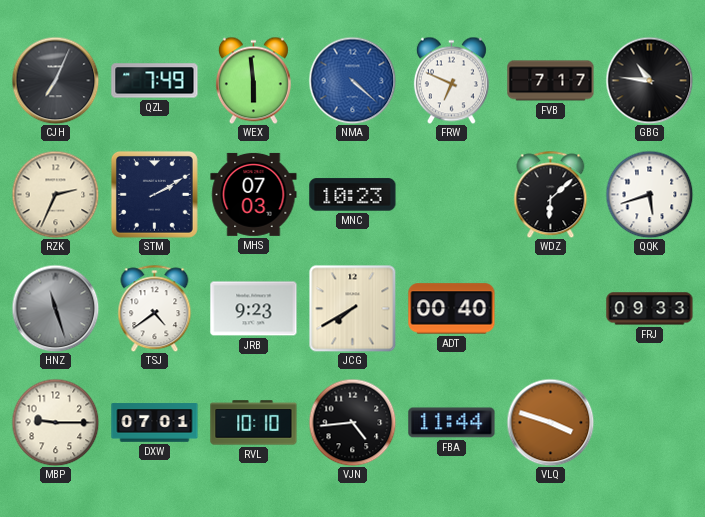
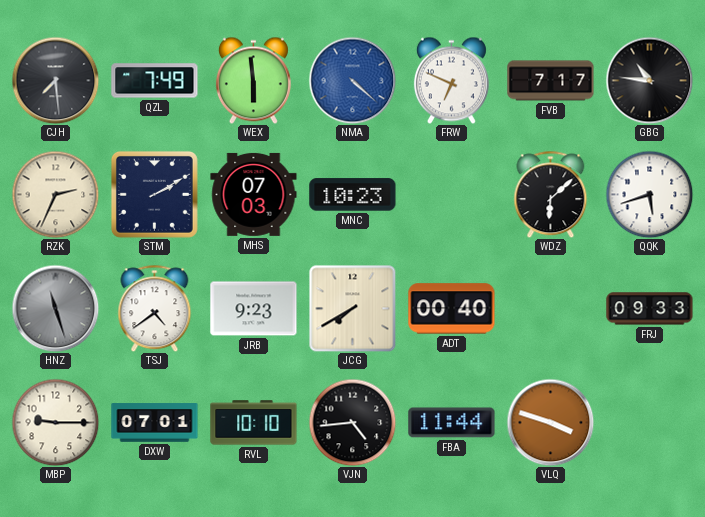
CJH: 7:04 -> 7:29
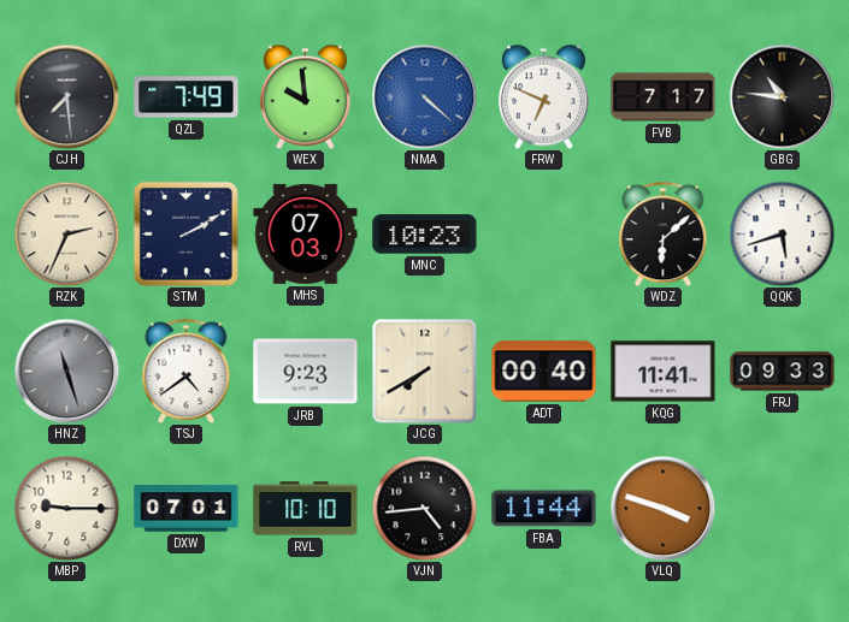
WEX: 5:59 -> 9:59
KQG: none -> 11:41
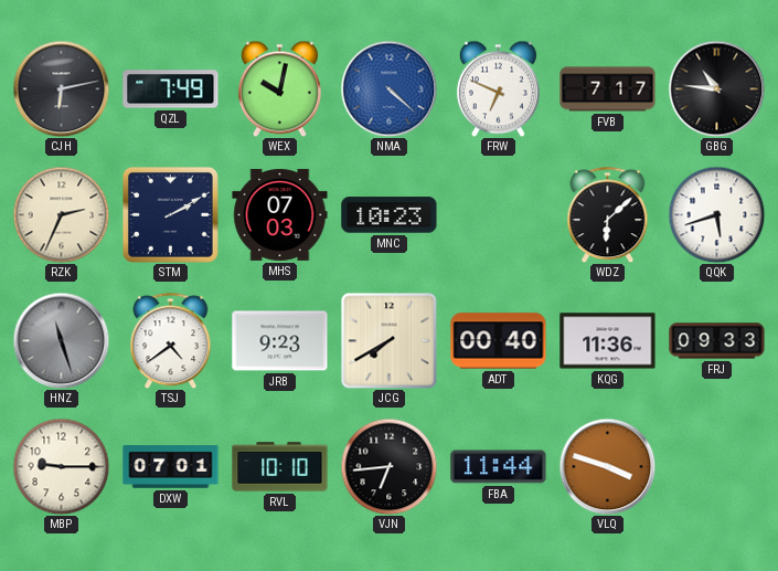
CJH: 7:29 -> 6:13
WEX: 9:59 -> 10:02
KQG: 11:41 -> 11:36
VJN: 4:44 -> 6:44
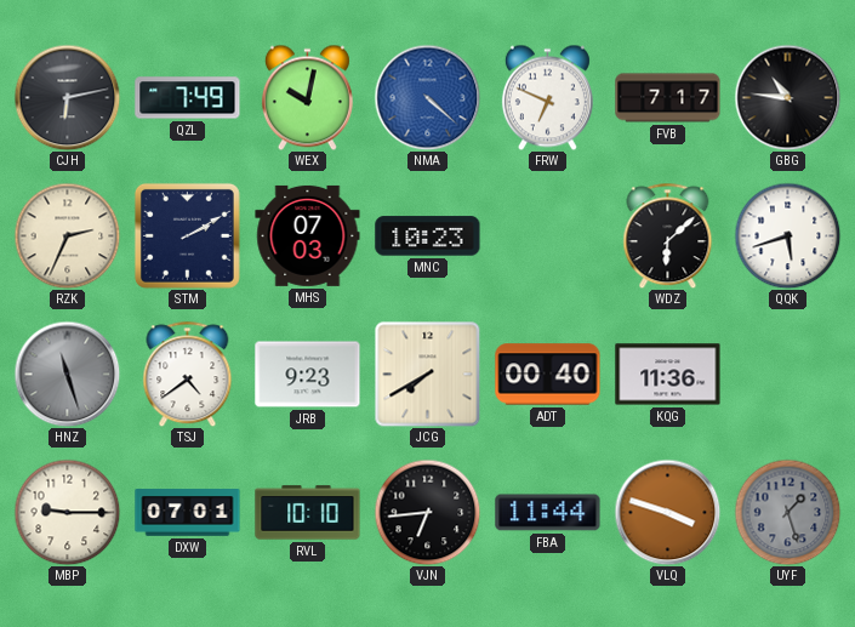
FRJ: 09:33 -> none
UYF: none -> 1:27
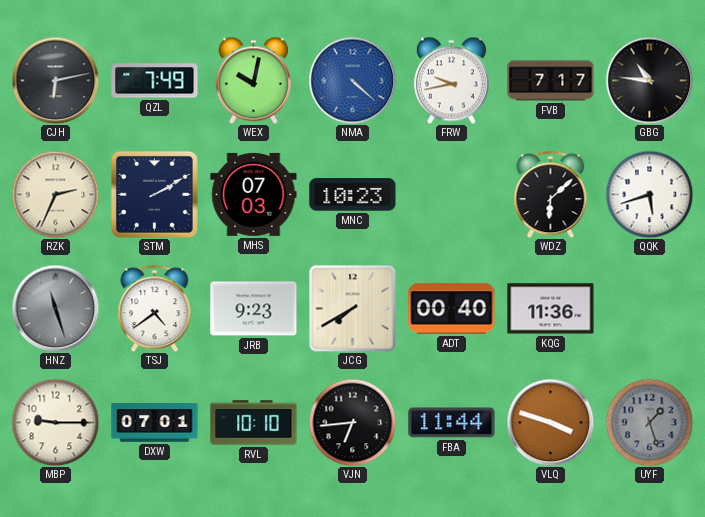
FRW: 6:49 -> 9:43
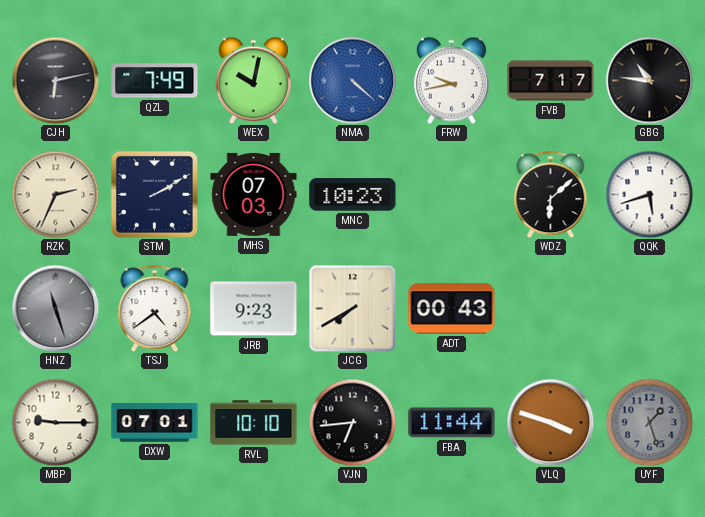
ADT: 00:40 -> 00:43
KQG: 11:36 -> none
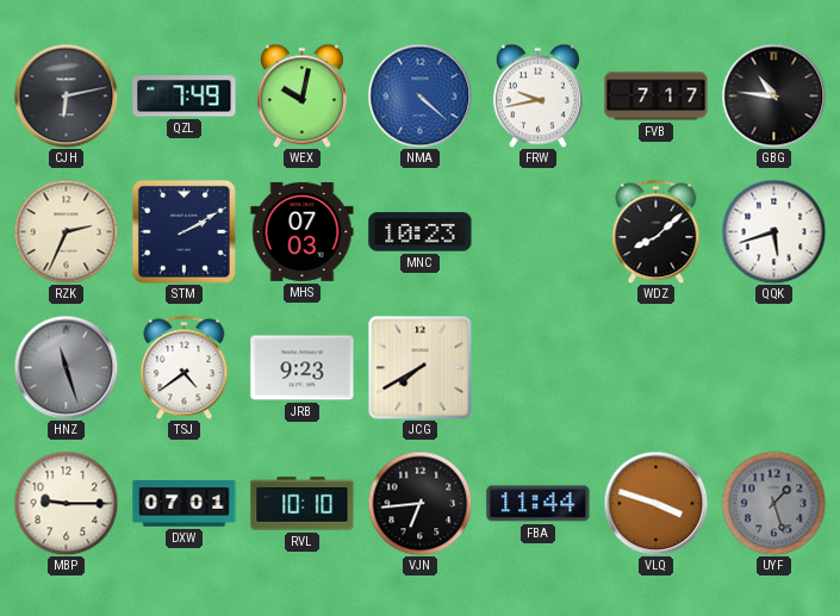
WDZ: 6:08 -> 8:08
ADT: 00:43 -> none
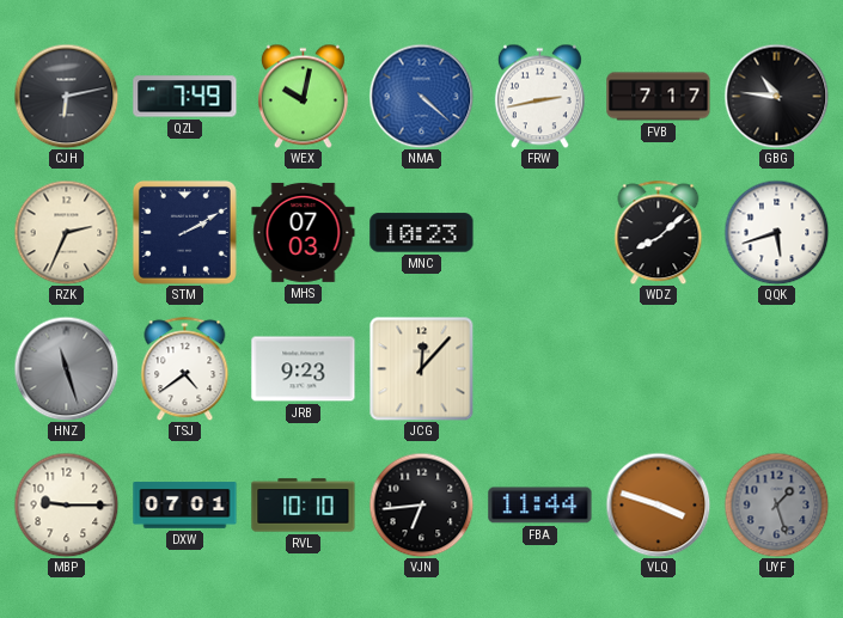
FRW: 9:43 -> 2:43
JCG: 7:40 -> 12:07
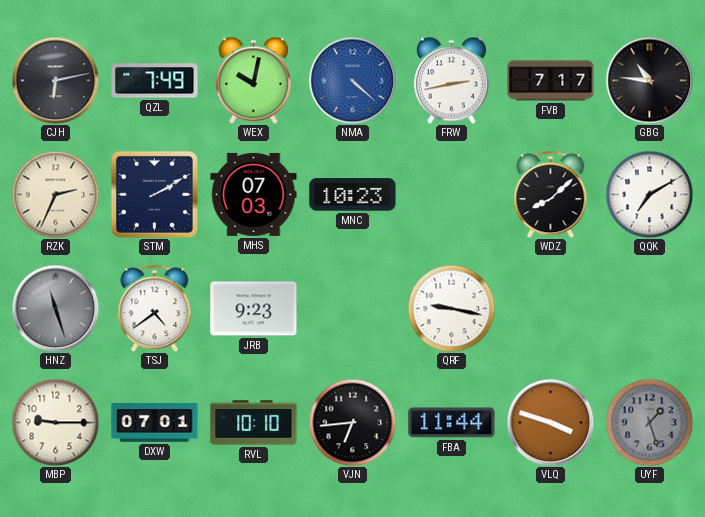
QQK: 5:42 -> 7:10
JCG: 12:07 -> none
QRF: none -> 9:17
